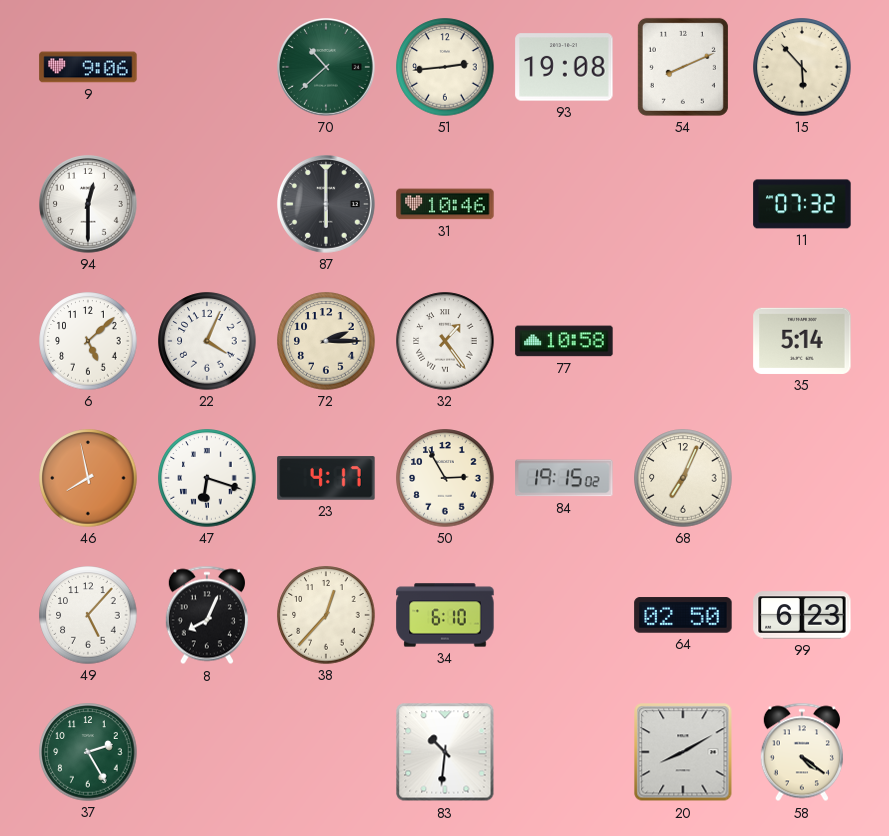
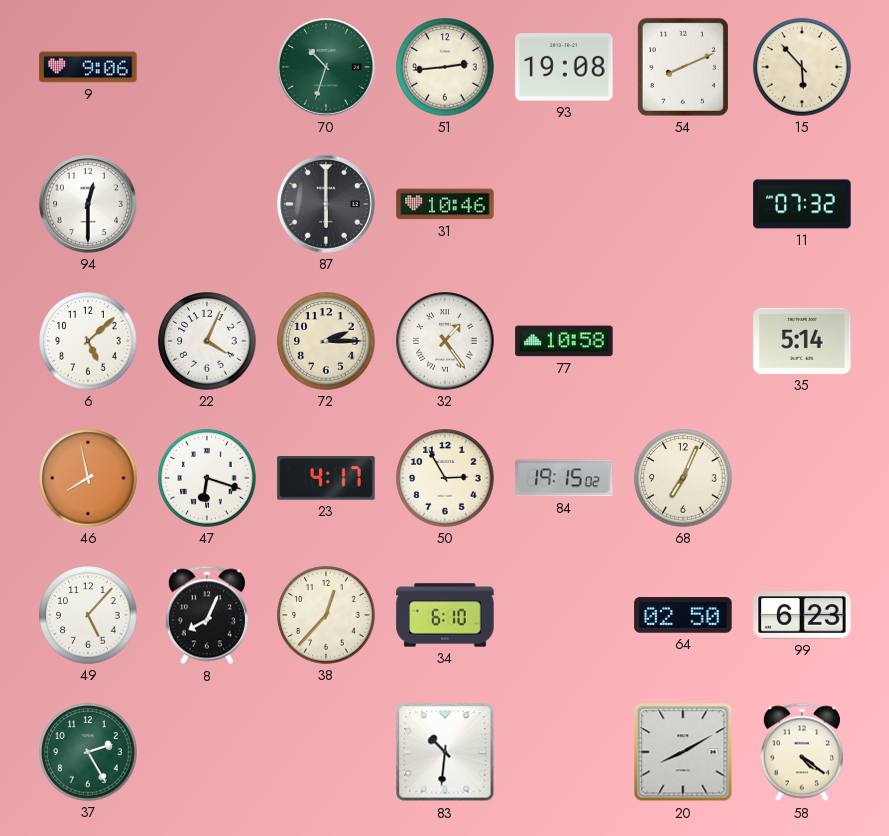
70: 10:38 -> 10:33
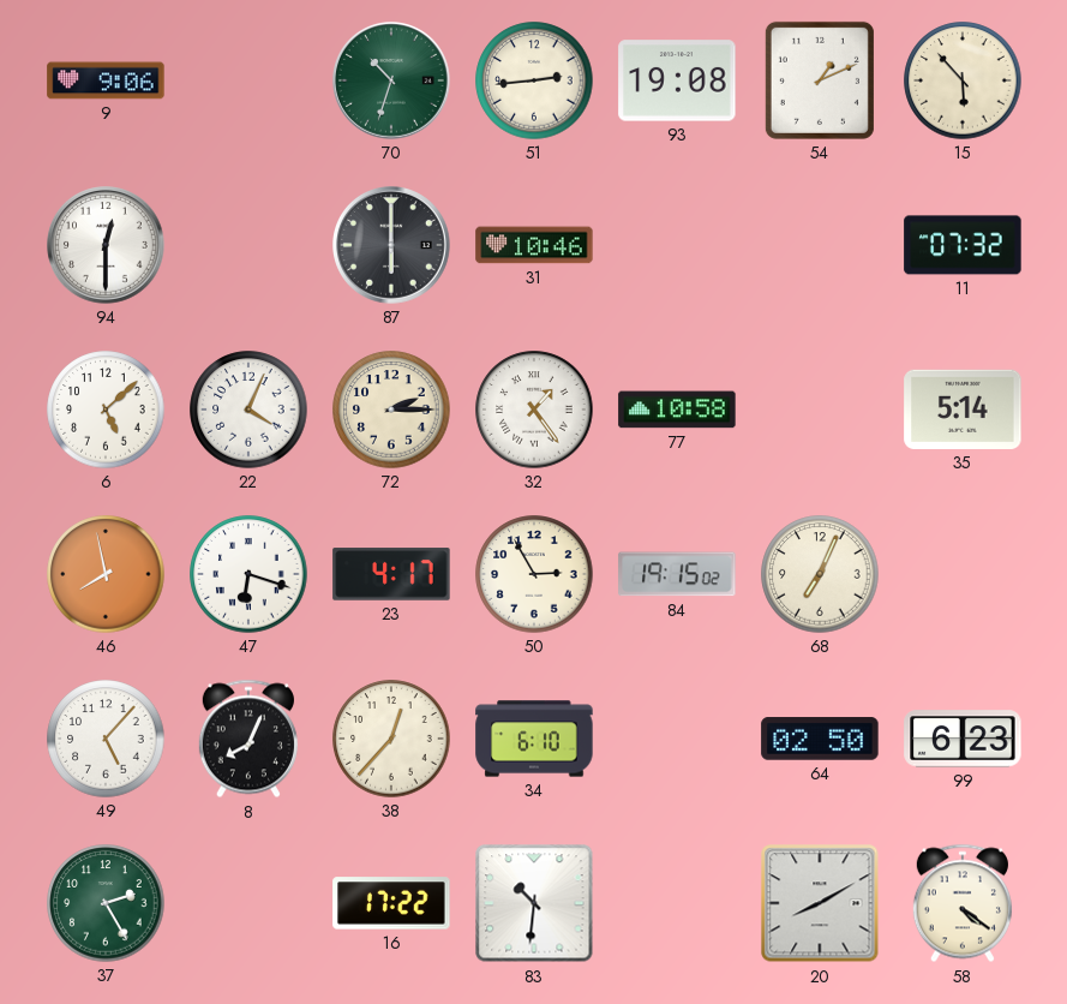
54: 8:11 -> 1:11
16: none -> 17:22
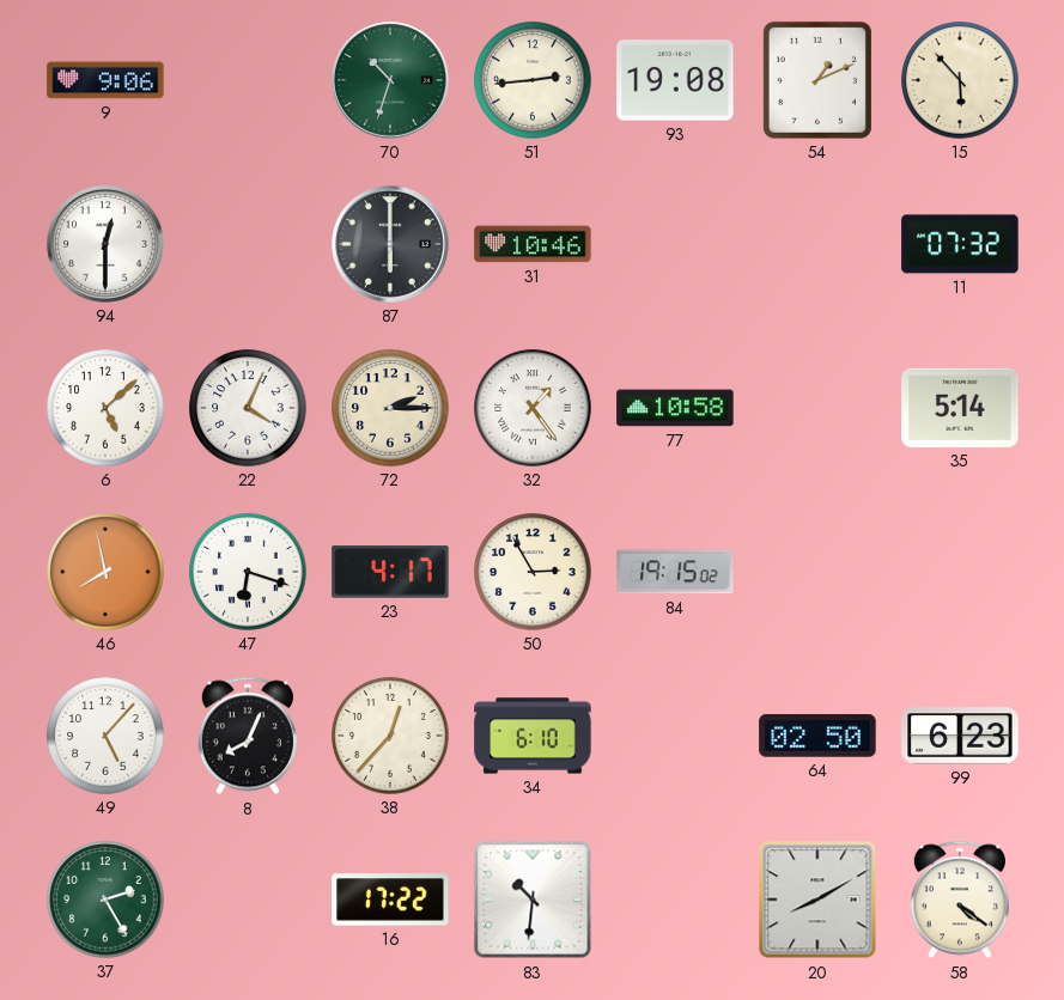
68: 7:04 -> none
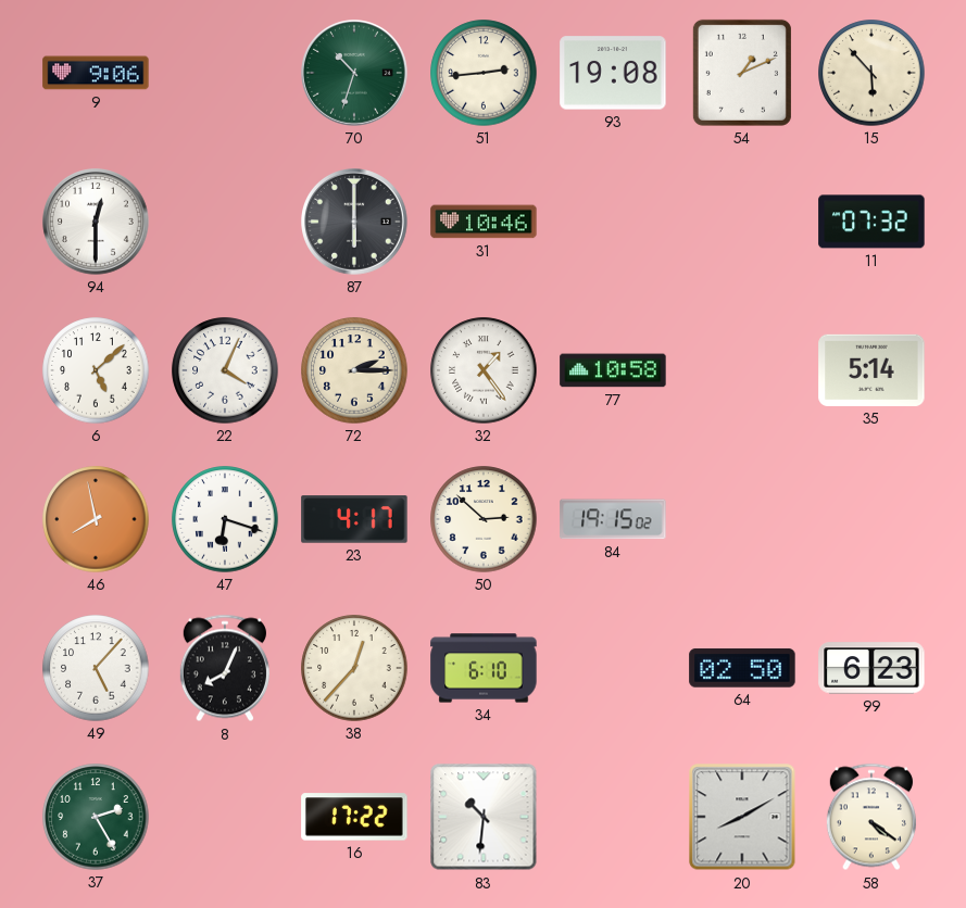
50: 2:55 -> 2:52
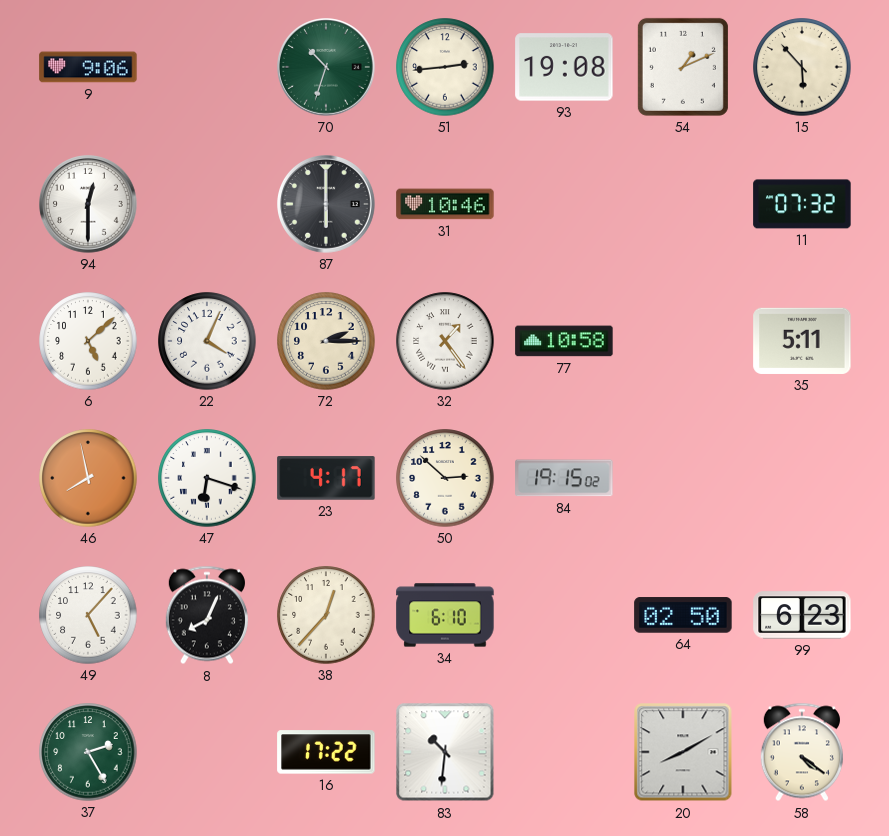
35: 5:14 -> 5:11
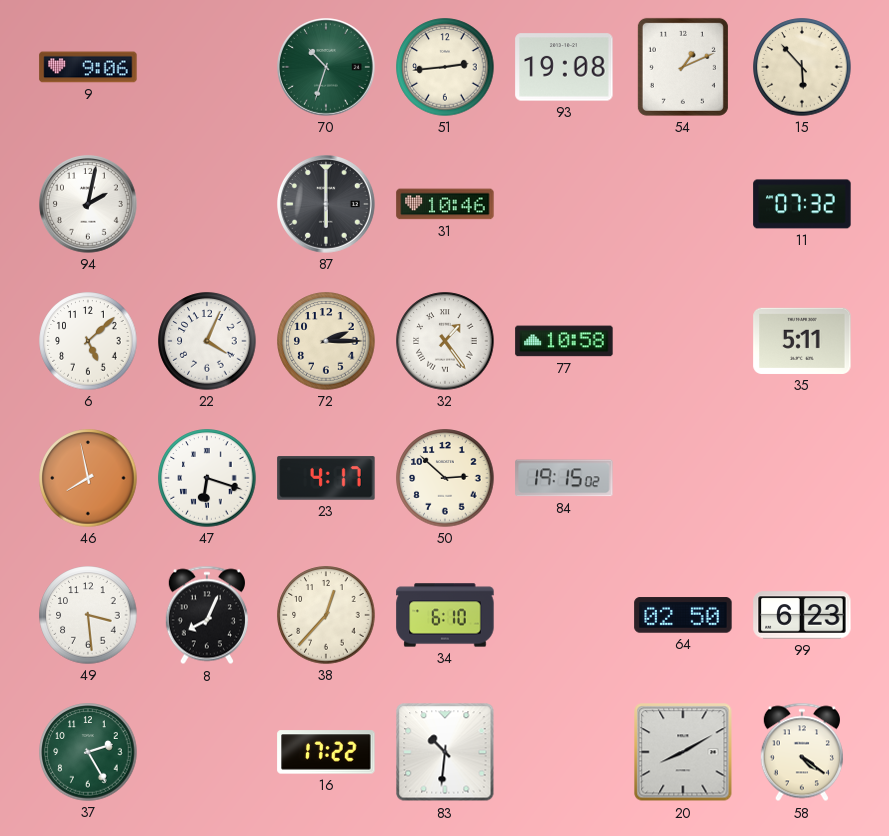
94: 12:30 -> 2:02
49: 5:07 -> 3:29
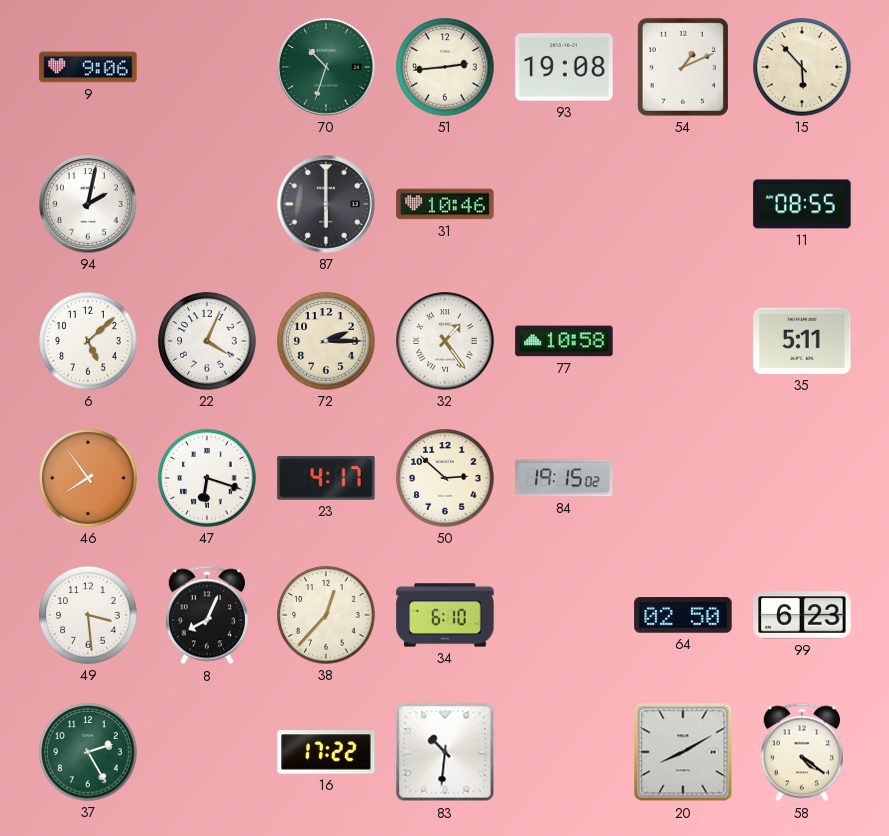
11: 07:32 -> 08:55
46: 7:58 -> 7:54
